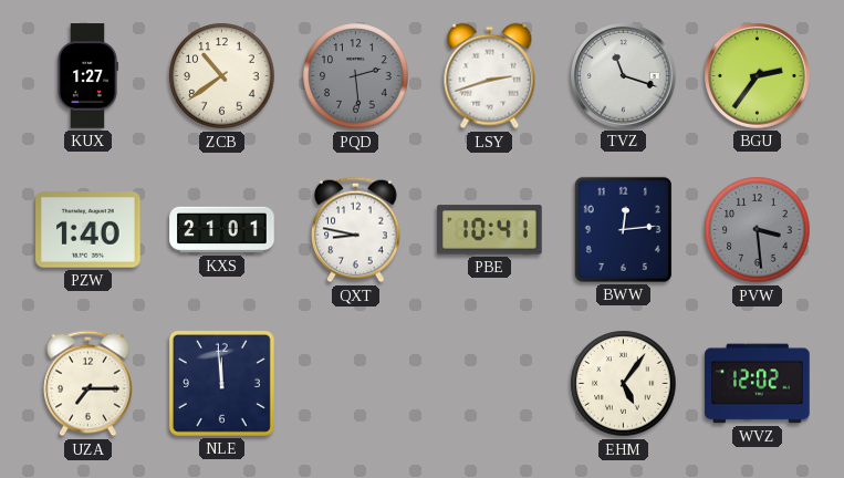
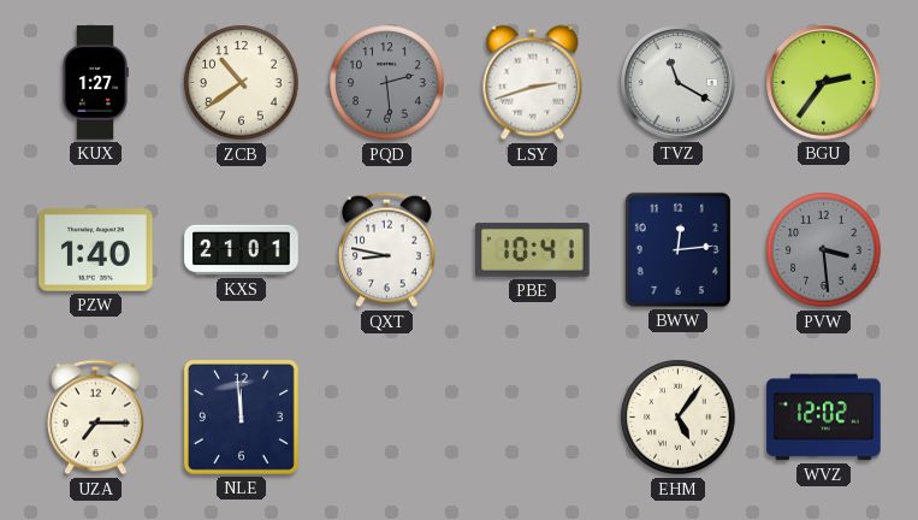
TVZ: 11:18 -> 11:20
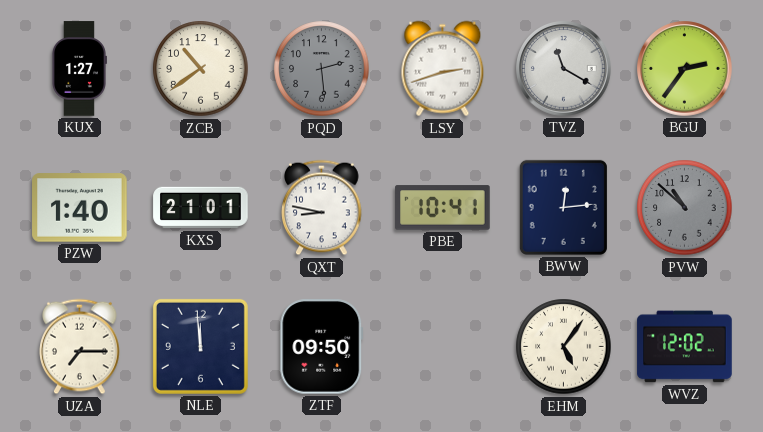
PVW: 3:29 -> 10:52
ZTF: none -> 09:50
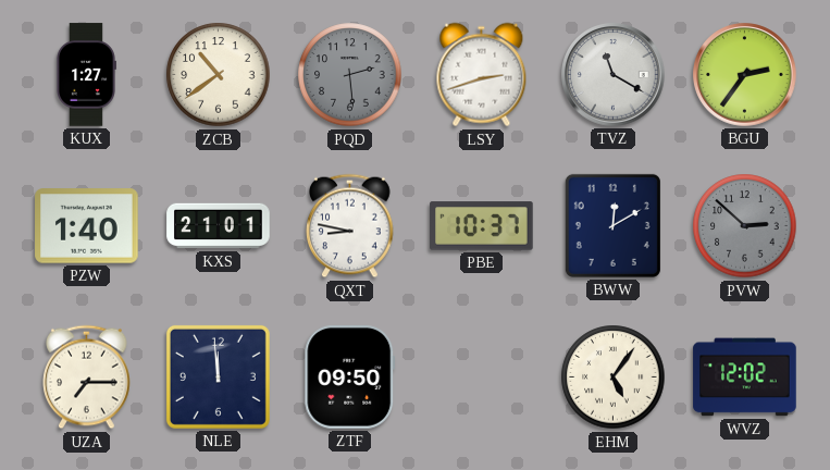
PBE: 10:41 -> 10:37
BWW: 12:14 -> 12:10
PVW: 10:52 -> 2:52
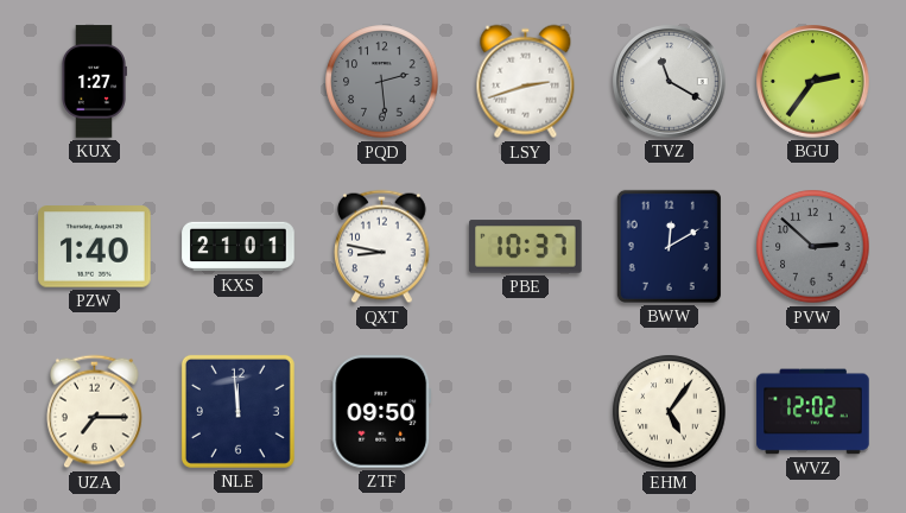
ZCB: 10:39 -> none
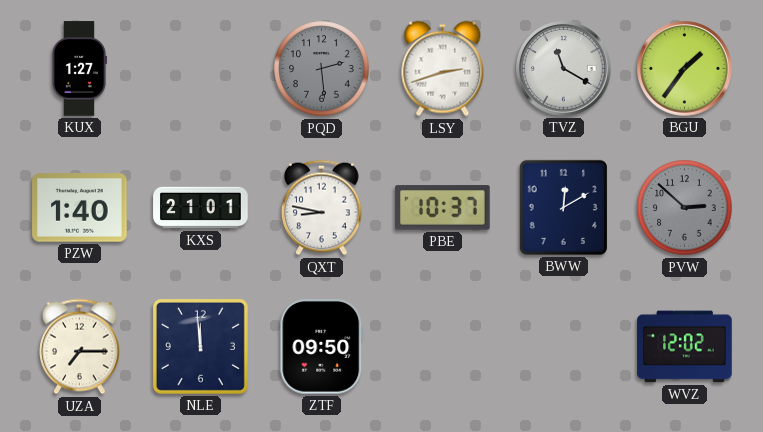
BGU: 2:36 -> 1:36
EHM: 5:06 -> none
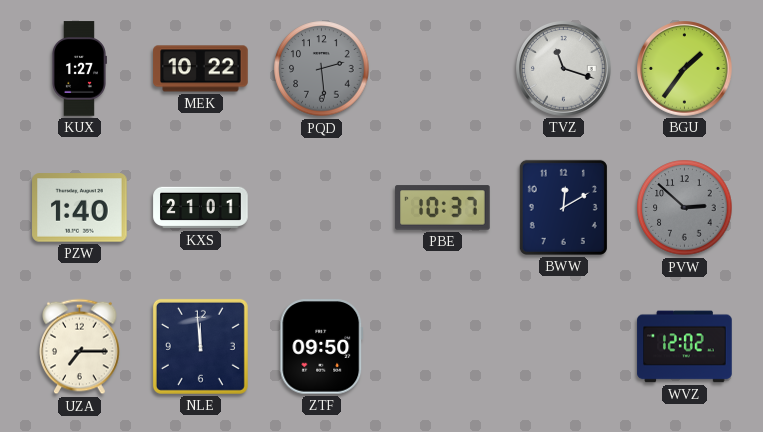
MEK: none -> 10:22
LSY: 2:42 -> none
TVZ: 11:20 -> 11:18
QXT: 8:47 -> none
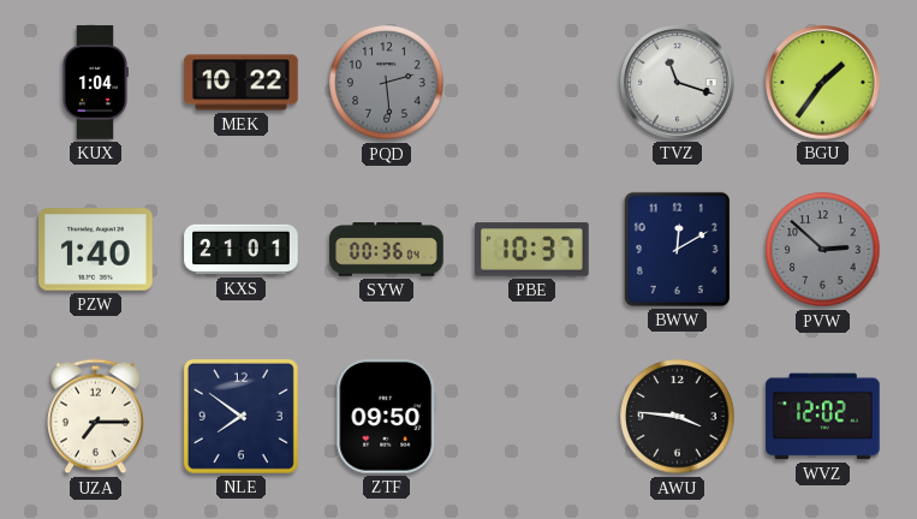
KUX: 1:27 -> 1:04
SYW: none -> 00:36
NLE: 11:59 -> 7:51
AWU: none -> 3:46
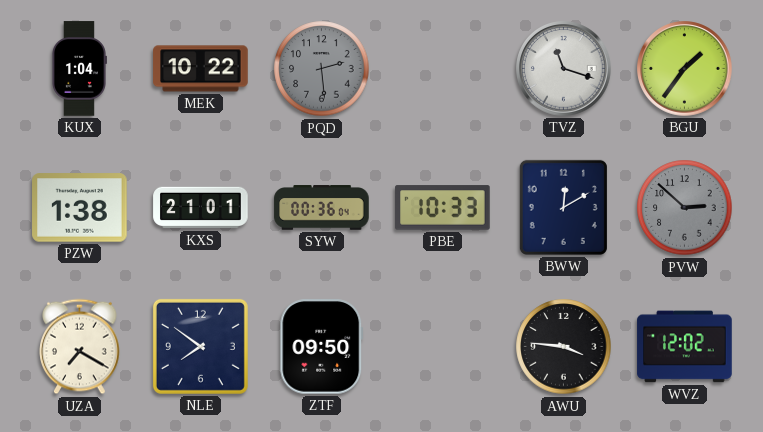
PZW: 1:40 -> 1:38
PBE: 10:37 -> 10:33
UZA: 7:15 -> 7:20
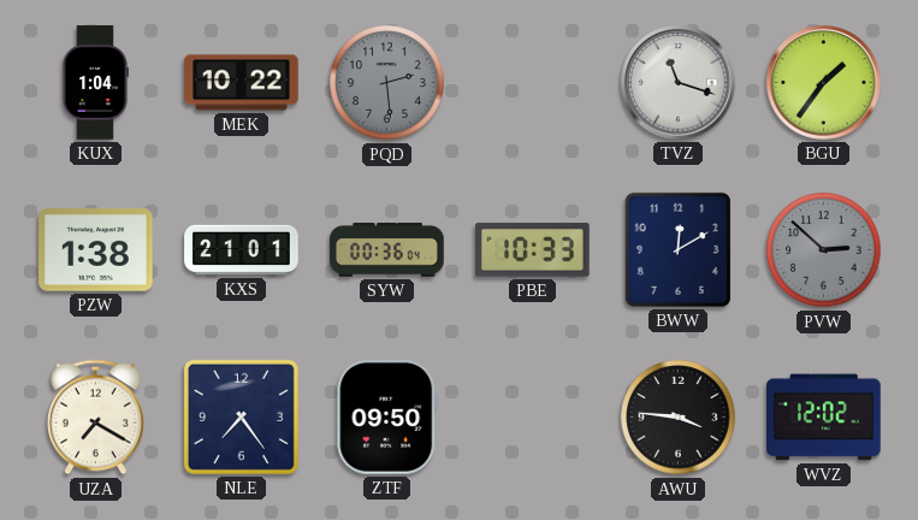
NLE: 7:51 -> 7:24
